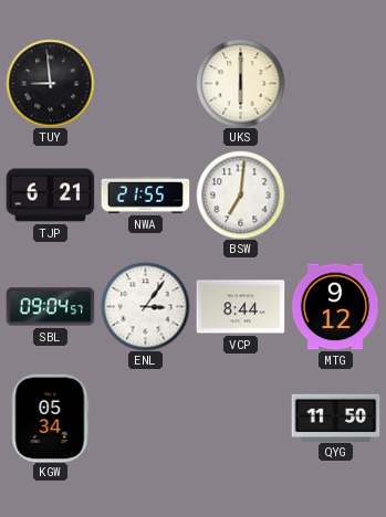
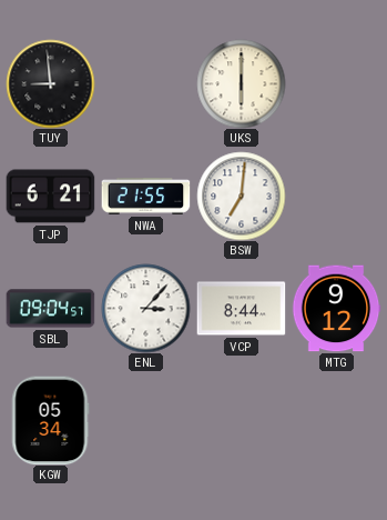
ENL: 3:06 -> 3:07
QYG: 11:50 -> none
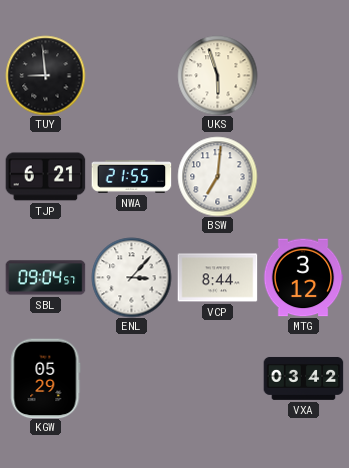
UKS: 6:00 -> 5:57
MTG: 9:12 -> 3:12
KGW: 05:34 -> 05:29
VXA: none -> 03:42
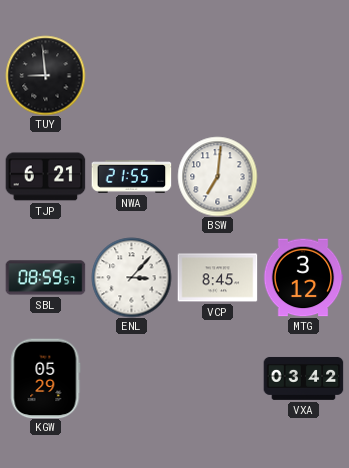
UKS: 5:57 -> none
SBL: 09:04 -> 08:59
VCP: 8:44 -> 8:45
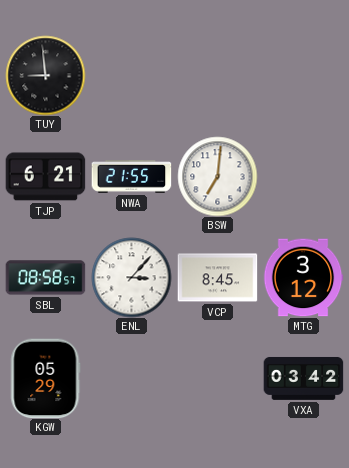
SBL: 08:59 -> 08:58
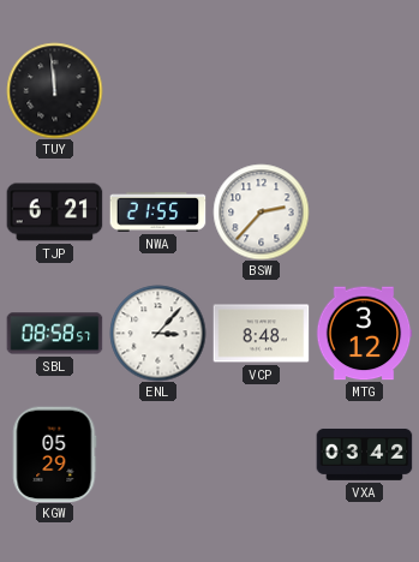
TUY: 8:59 -> 11:59
BSW: 7:01 -> 2:37
VCP: 8:45 -> 8:48
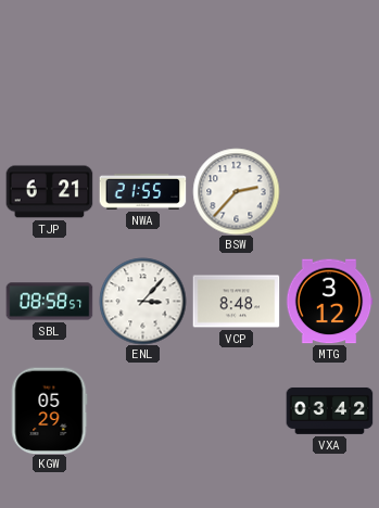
TUY: 11:59 -> none
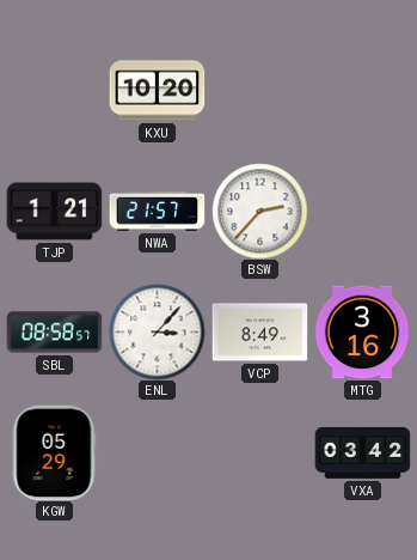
KXU: none -> 10:20
TJP: 6:21 -> 1:21
NWA: 21:55 -> 21:57
VCP: 8:48 -> 8:49
MTG: 3:12 -> 3:16
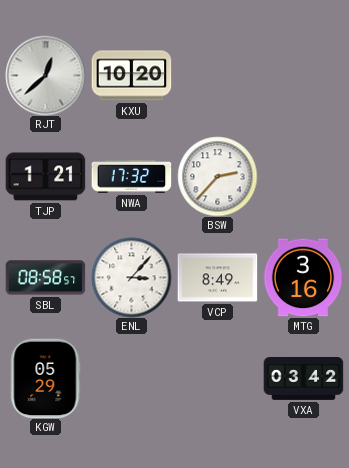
RJT: none -> 12:38
NWA: 21:57 -> 17:32
